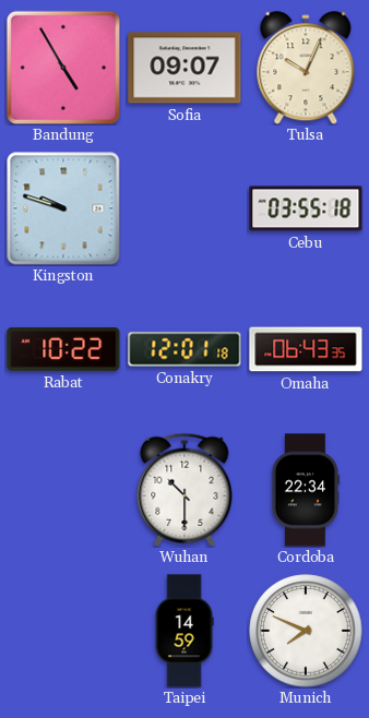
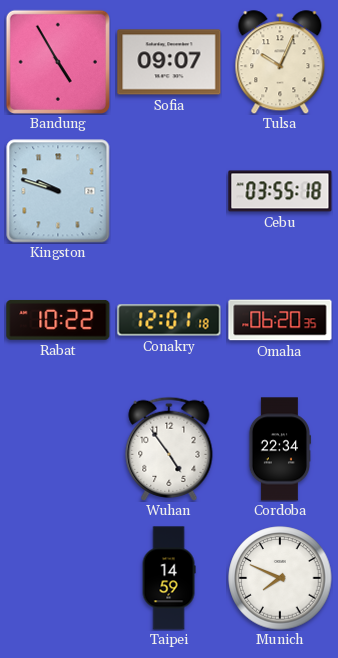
Omaha: 06:43 -> 06:20
Wuhan: 10:30 -> 4:54
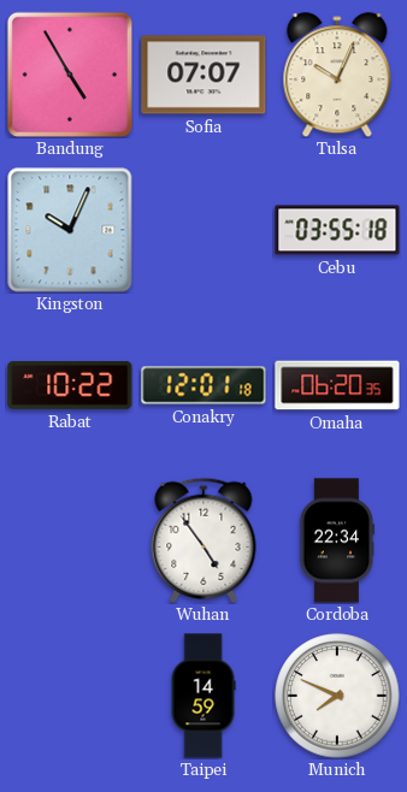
Sofia: 09:07 -> 07:07
Kingston: 9:48 -> 10:04
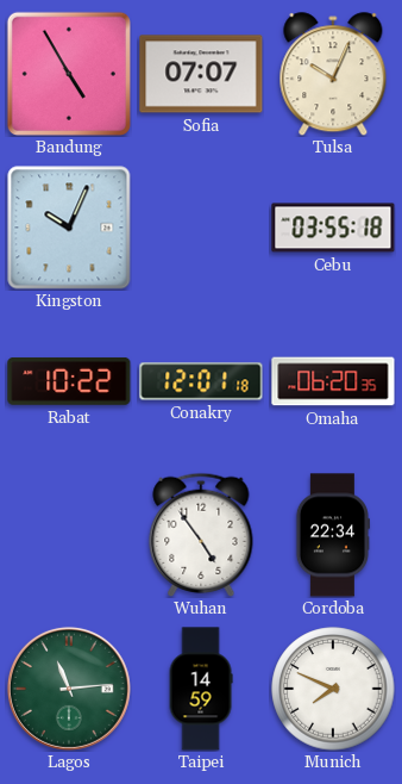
Lagos: none -> 11:14
